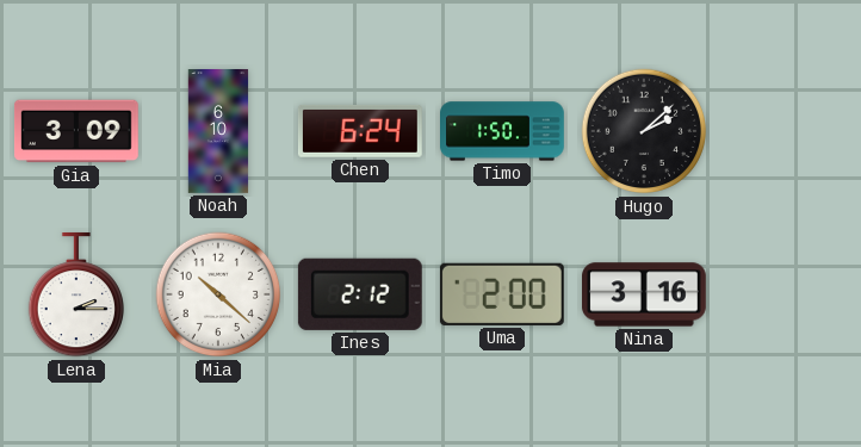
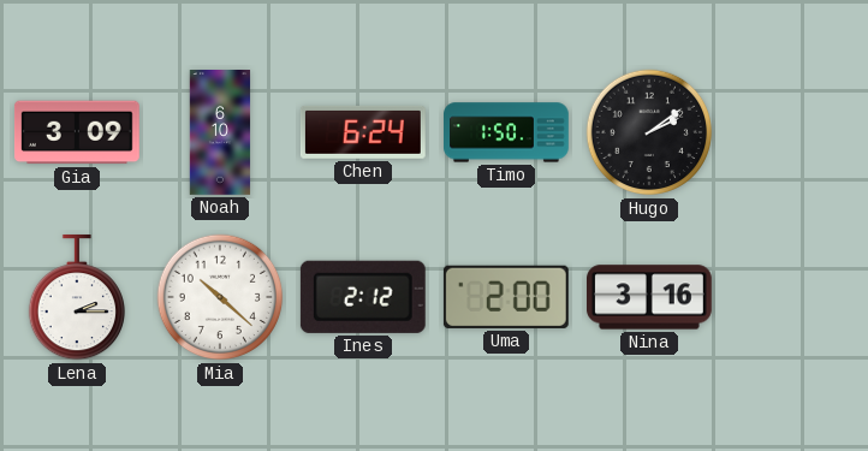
Hugo: 2:08 -> 2:09
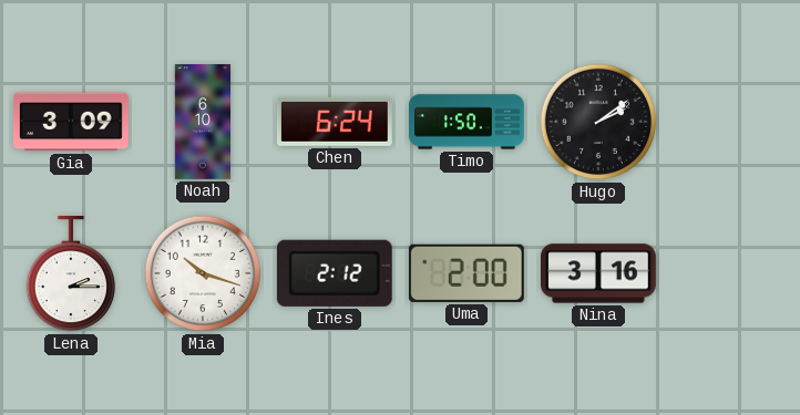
Mia: 10:22 -> 10:18
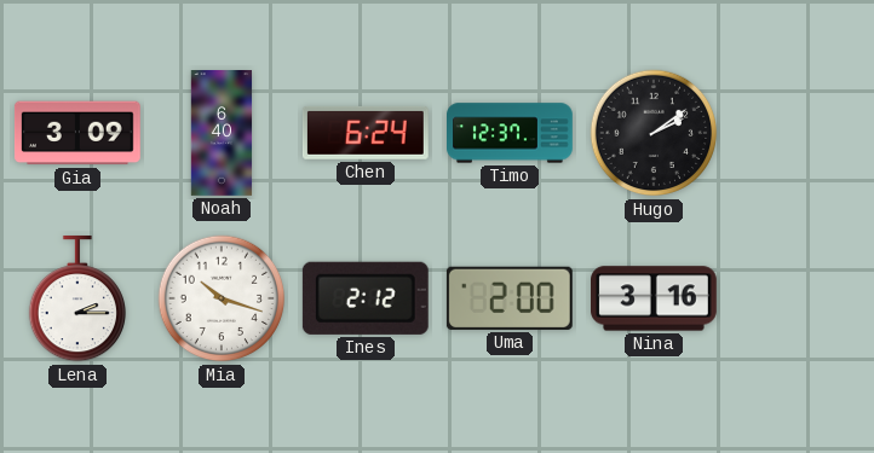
Noah: 6:10 -> 6:40
Timo: 1:50 -> 12:37
